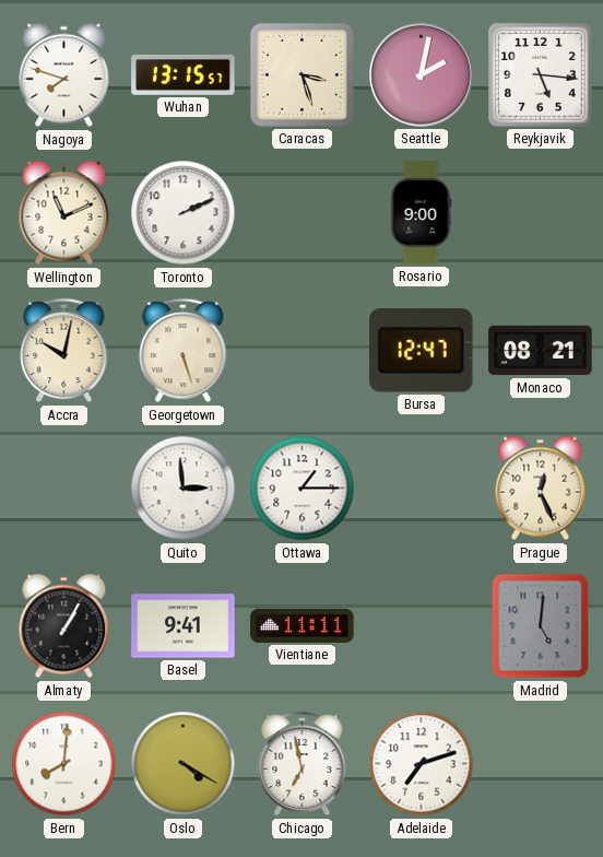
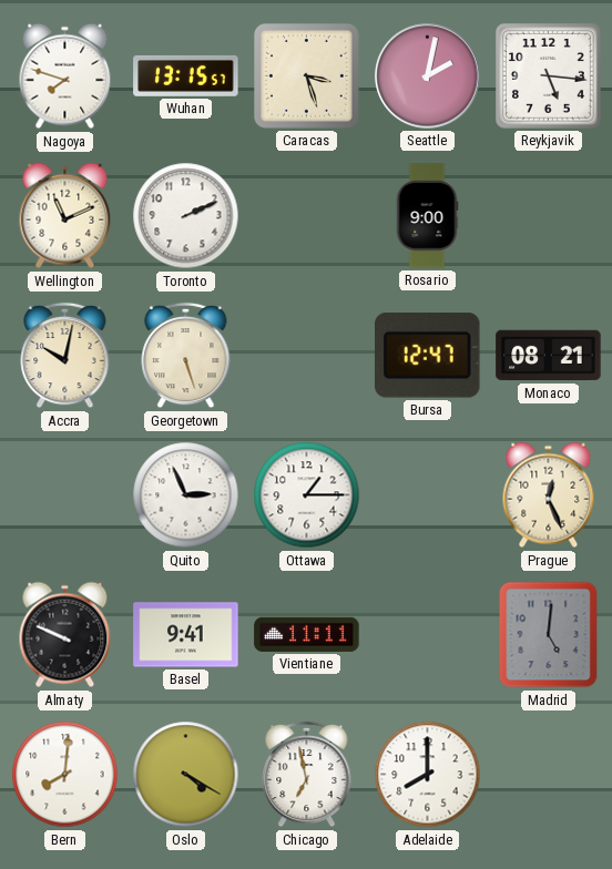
Quito: 2:59 -> 2:56
Almaty: 1:05 -> 9:49
Adelaide: 7:12 -> 8:00
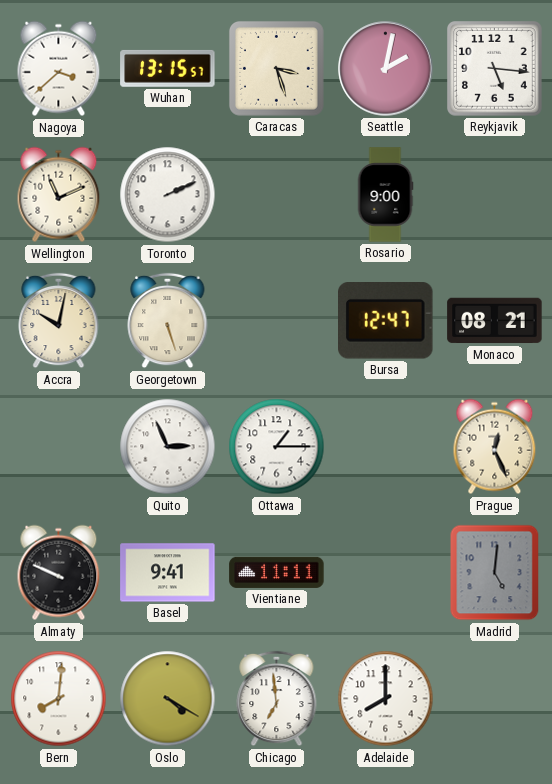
Nagoya: 7:48 -> 3:38
Chicago: 6:58 -> 6:59
